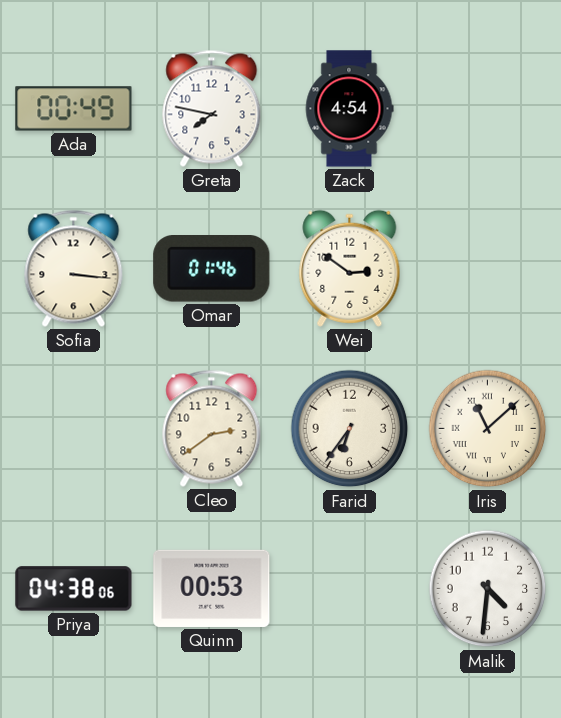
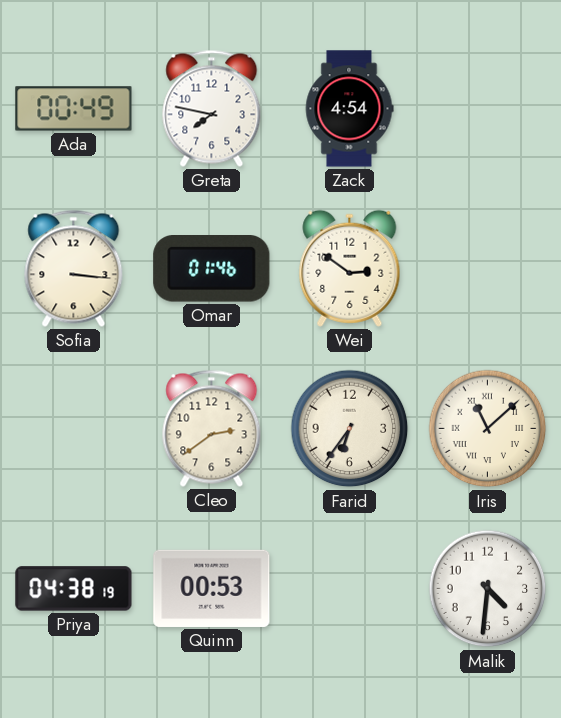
Priya: 04:38:06 -> 04:38:19
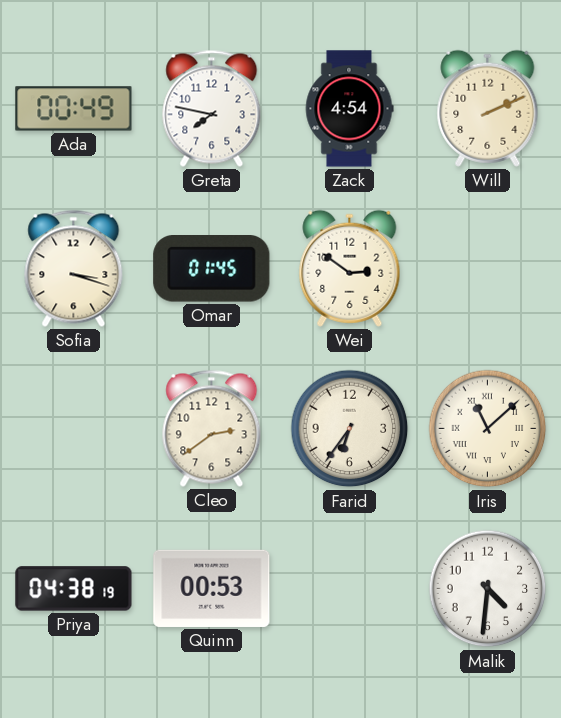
Will: none -> 2:11
Sofia: 3:16 -> 3:18
Omar: 01:46 -> 01:45
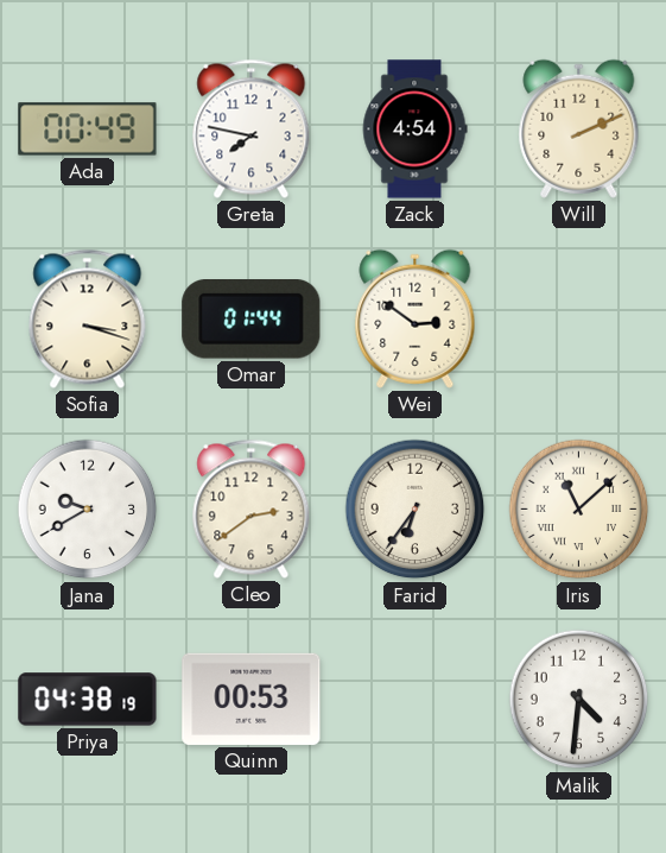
Omar: 01:45 -> 01:44
Jana: none -> 9:40
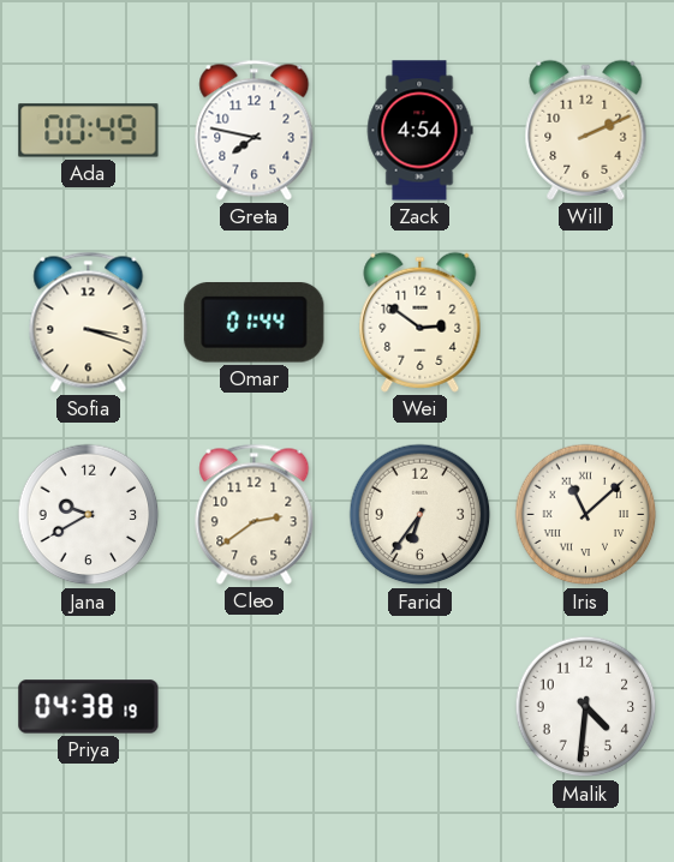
Quinn: 00:53 -> none
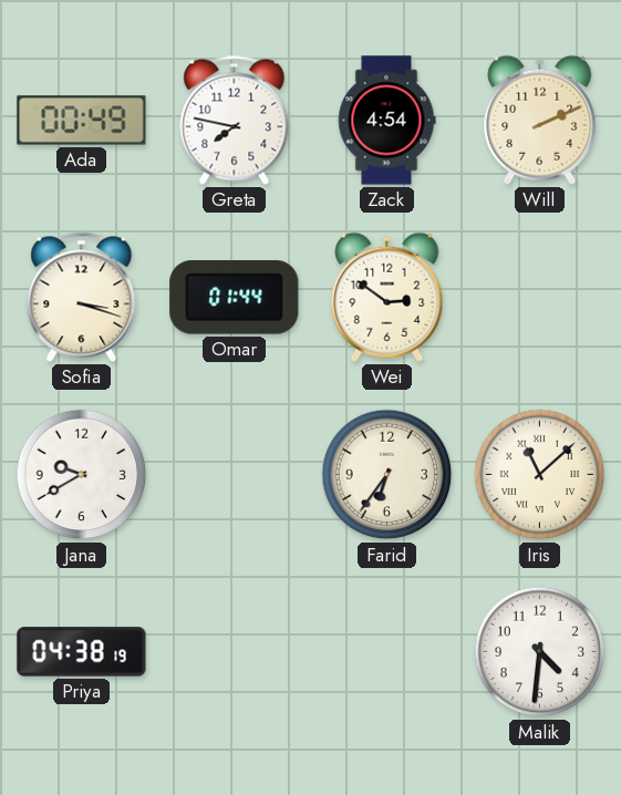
Cleo: 2:39 -> none
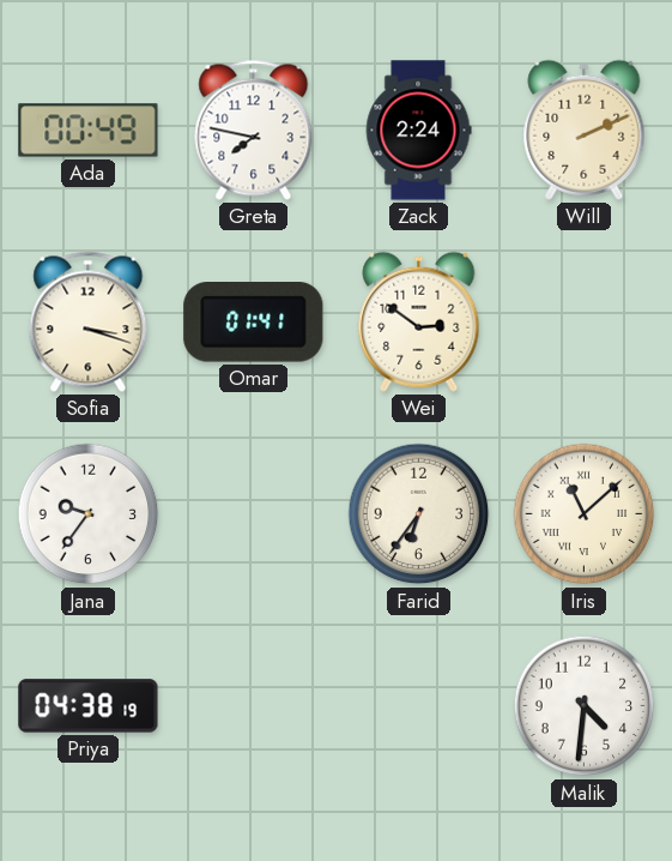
Zack: 4:54 -> 2:24
Omar: 01:44 -> 01:41
Jana: 9:40 -> 9:36
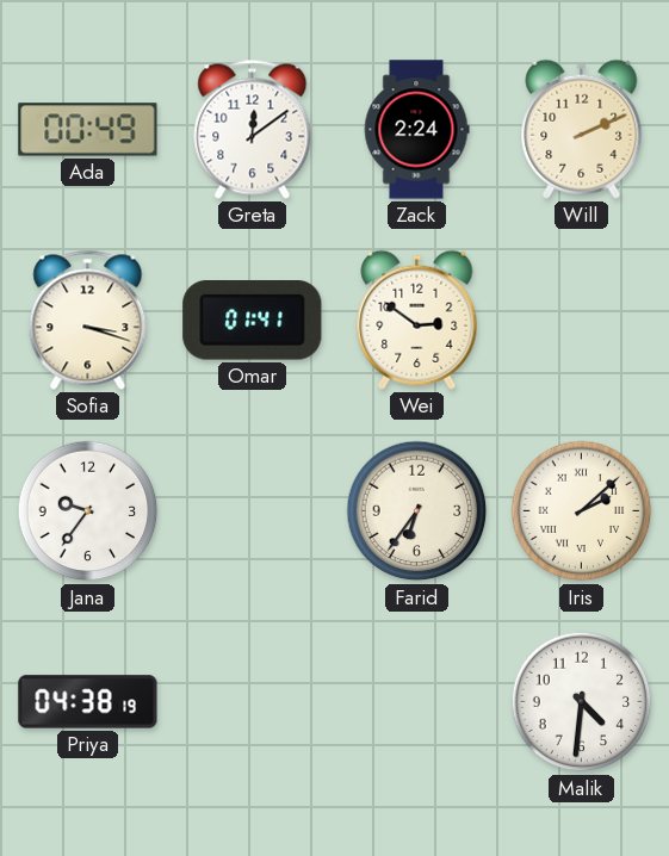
Greta: 7:47 -> 12:09
Iris: 11:08 -> 2:08
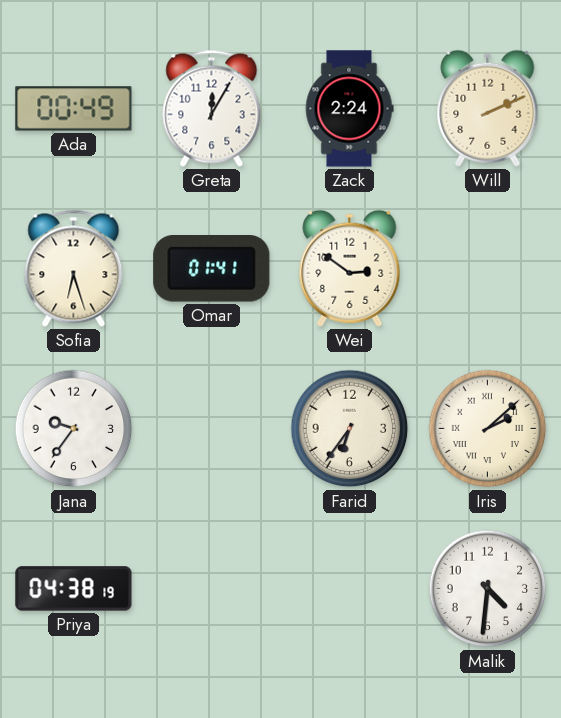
Greta: 12:09 -> 12:05
Sofia: 3:18 -> 6:27
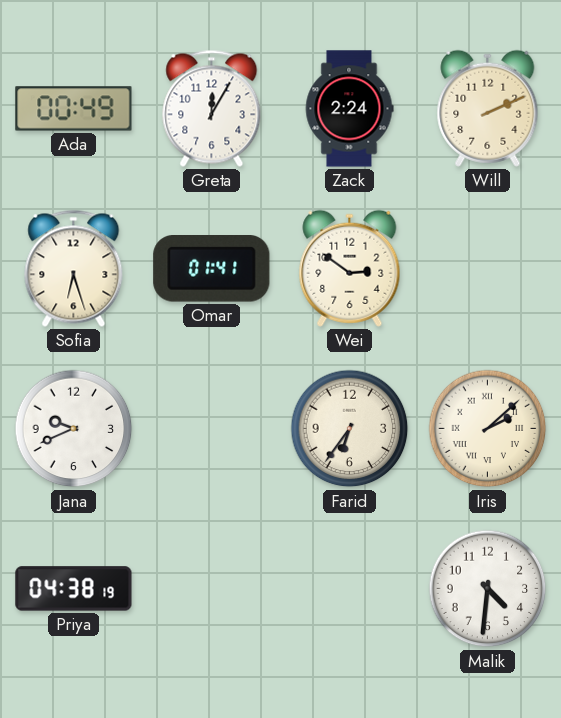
Jana: 9:36 -> 9:41
